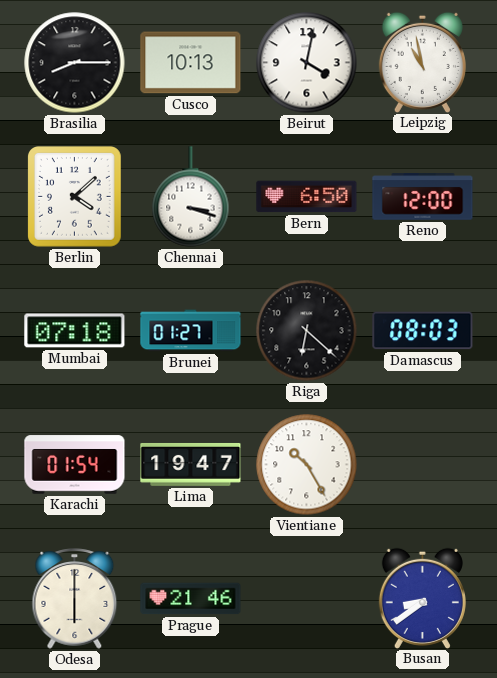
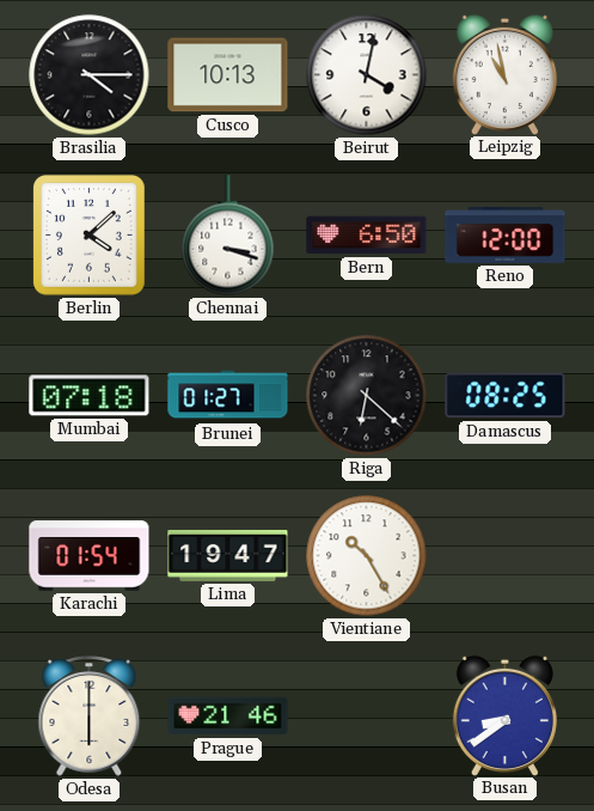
Brasilia: 8:15 -> 4:15
Damascus: 08:03 -> 08:25
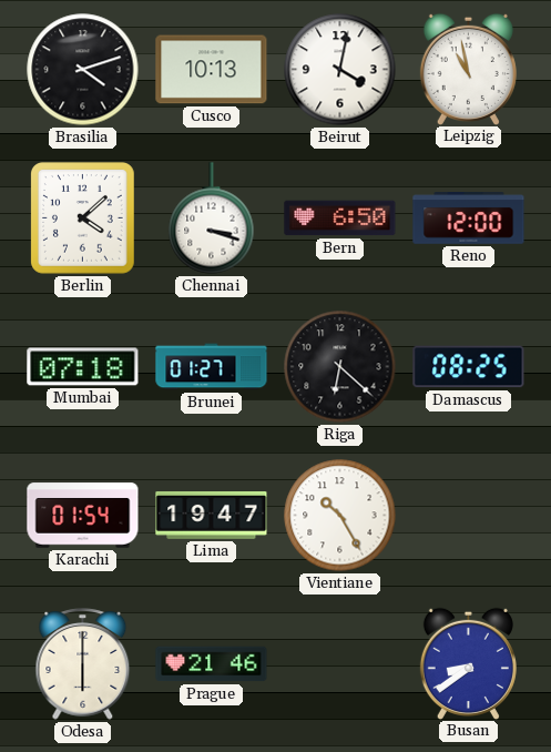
Brasilia: 4:15 -> 4:12
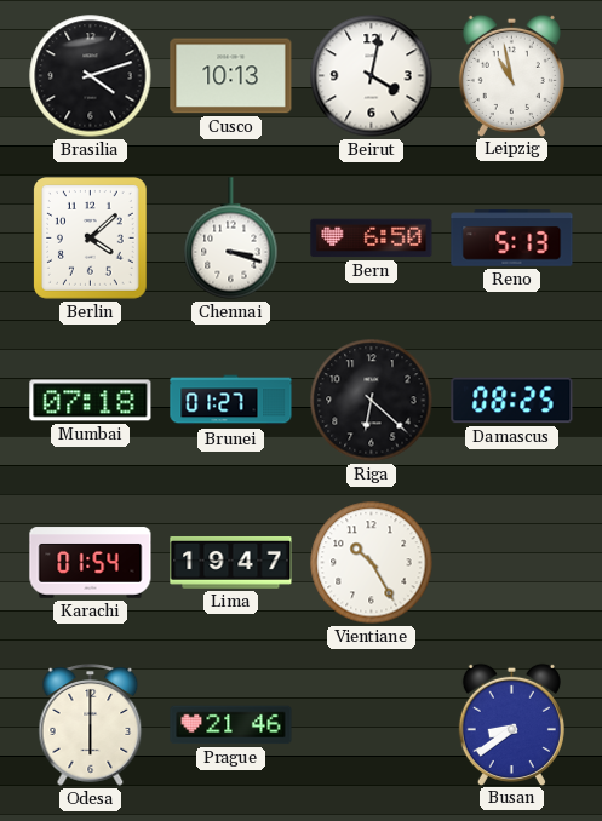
Reno: 12:00 -> 5:13
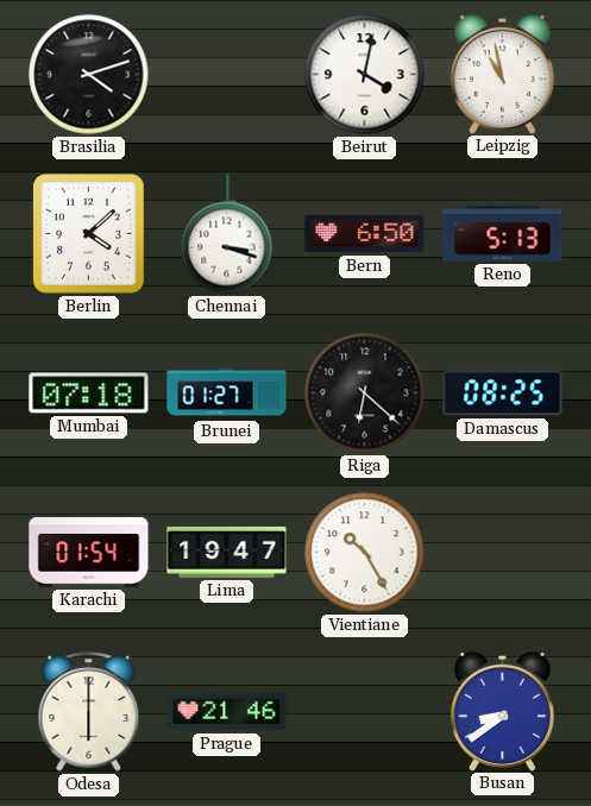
Cusco: 10:13 -> none
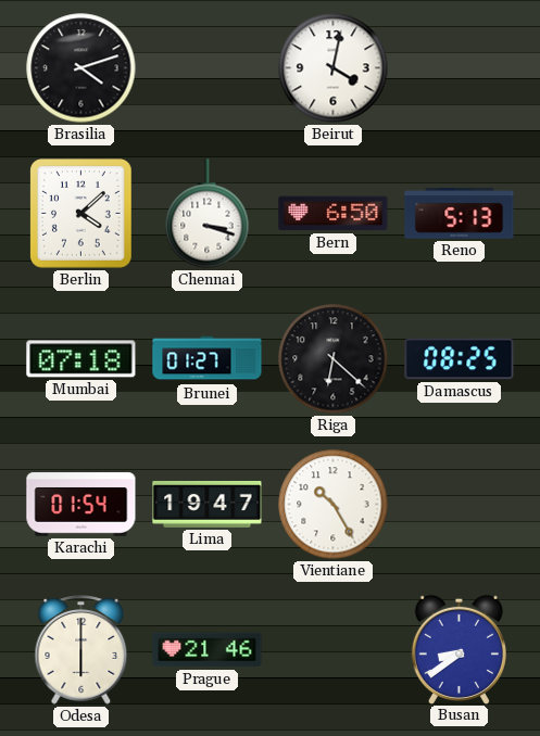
Leipzig: 10:58 -> none
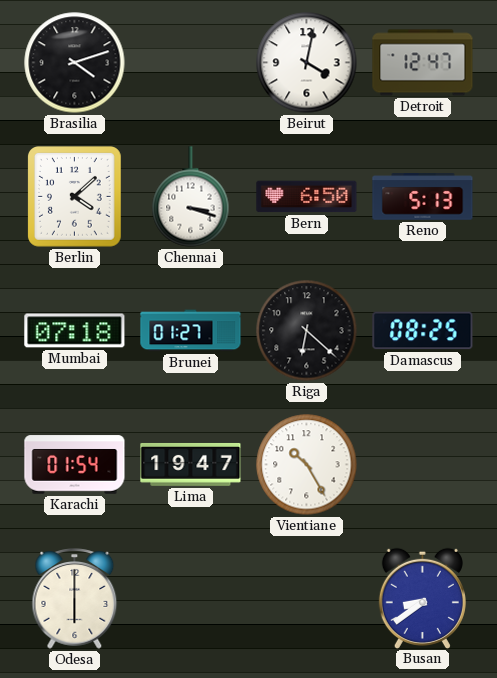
Detroit: none -> 12:47
Prague: 21:46 -> none
